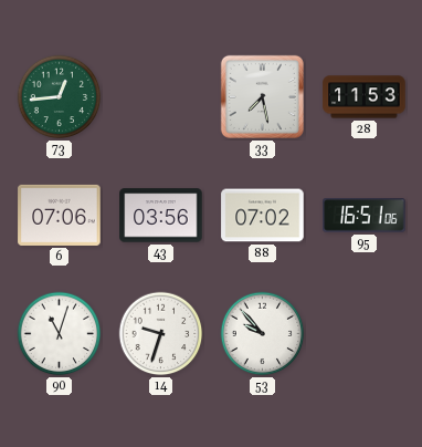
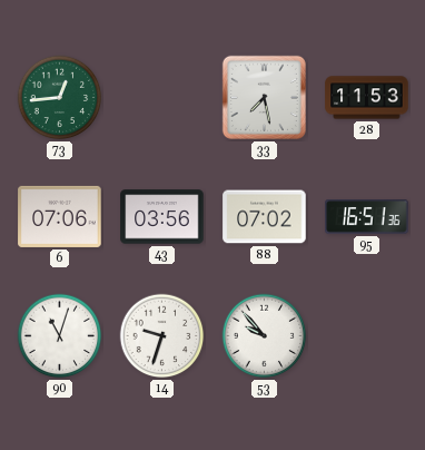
95: 16:51:06 -> 16:51:36
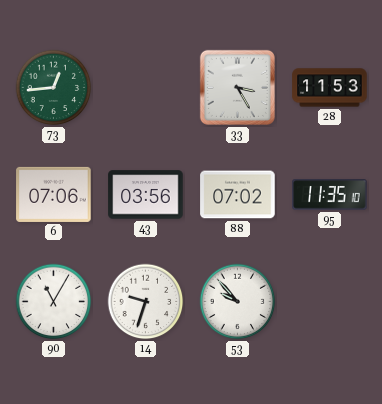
33: 7:28 -> 3:25
95: 16:51 -> 11:35
90: 11:03 -> 11:05
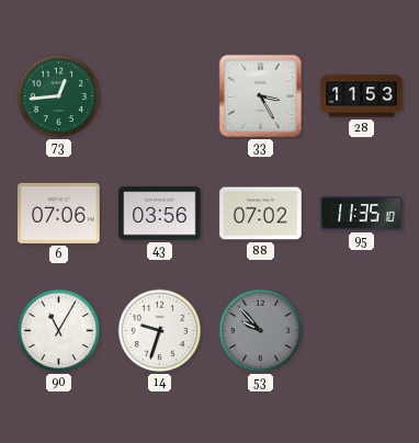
53 dial: white -> grey
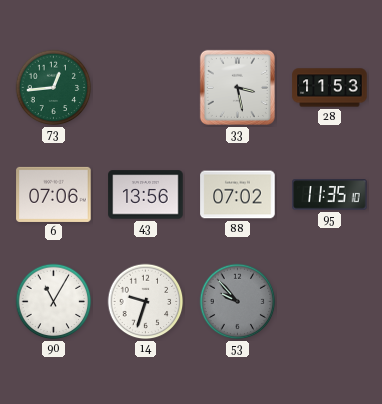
33: 3:25 -> 3:28
43: 03:56 -> 13:56
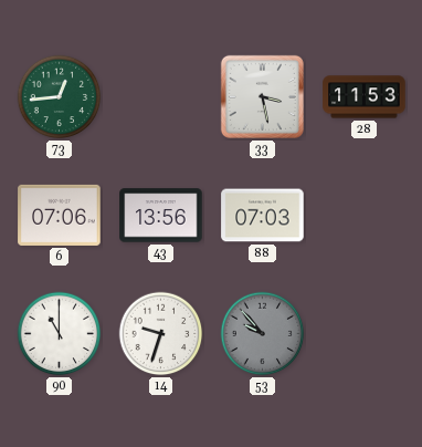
88: 07:02 -> 07:03
95: 11:35 -> none
90: 11:05 -> 11:00
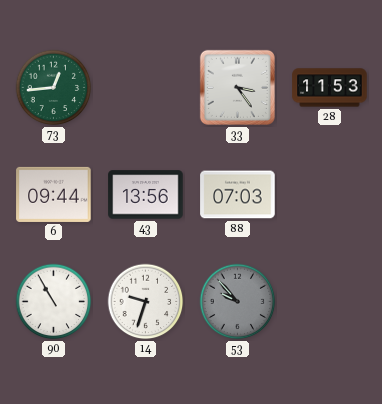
33: 3:28 -> 3:24
6: 07:06 -> 09:44
90: 11:00 -> 10:55
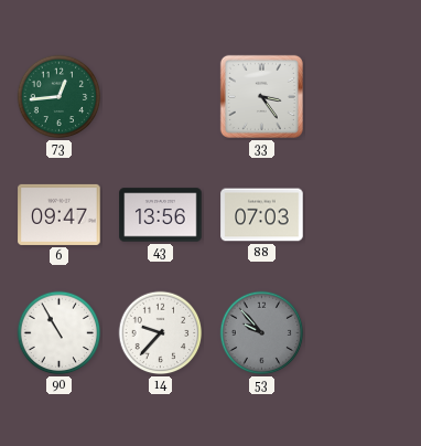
28: 11:53 -> none
6: 09:44 -> 09:47
14: 9:33 -> 9:37
